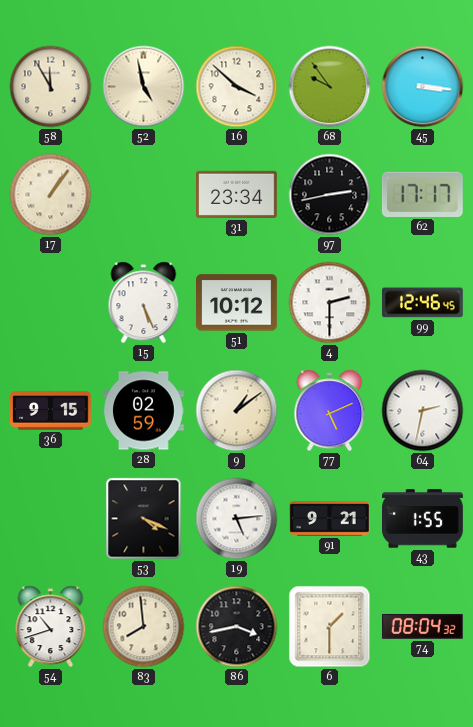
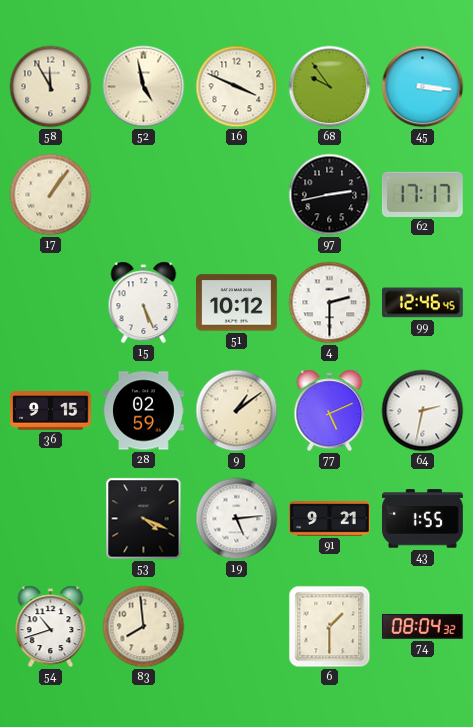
16: 3:52 -> 3:49
31: 23:34 -> none
86: 3:43 -> none
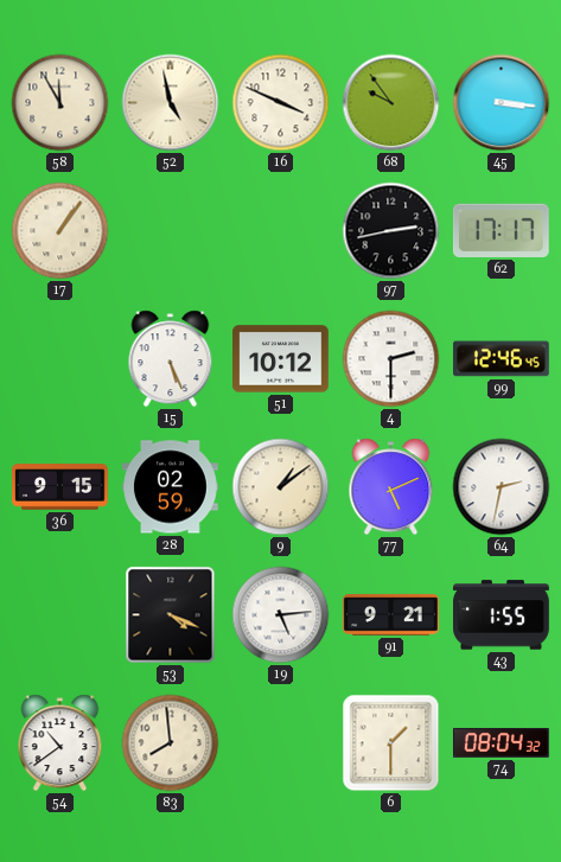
54: 10:42 -> 10:39
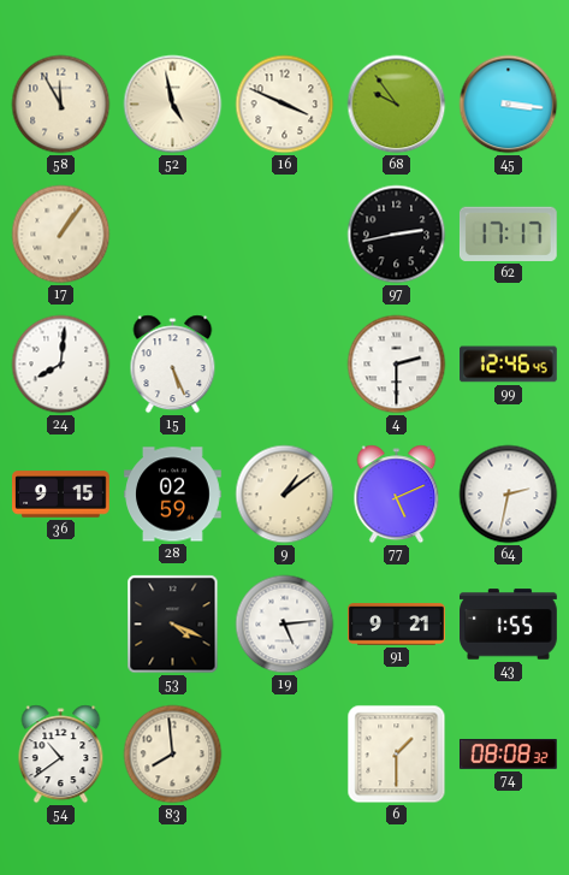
24: none -> 8:01
51: 10:12 -> none
74: 08:04 -> 08:08
